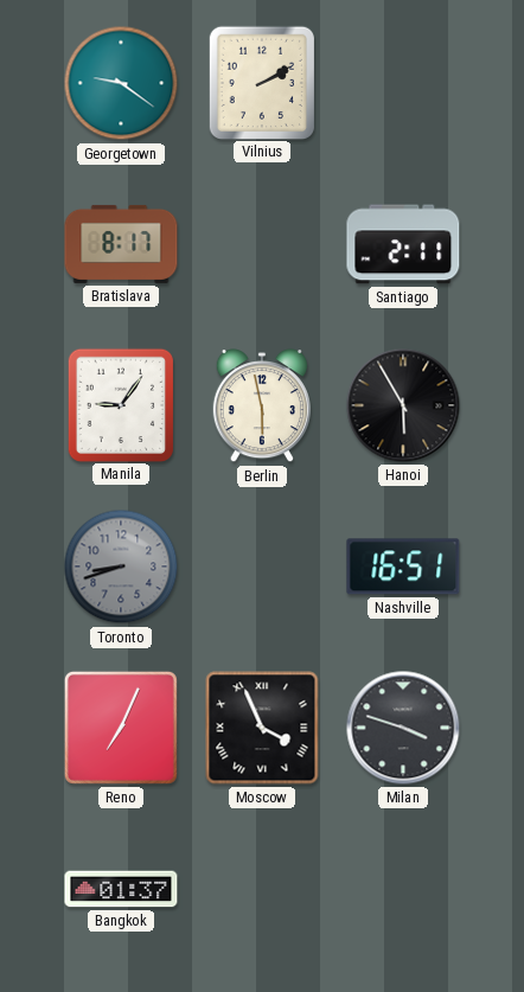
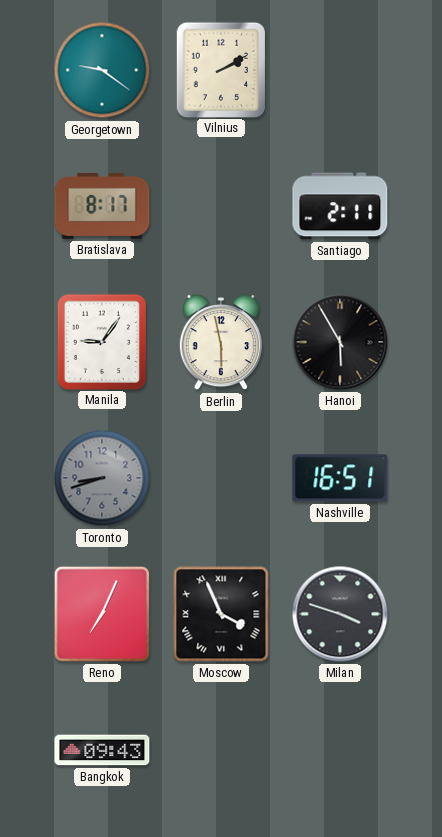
Bangkok: 01:37 -> 09:43
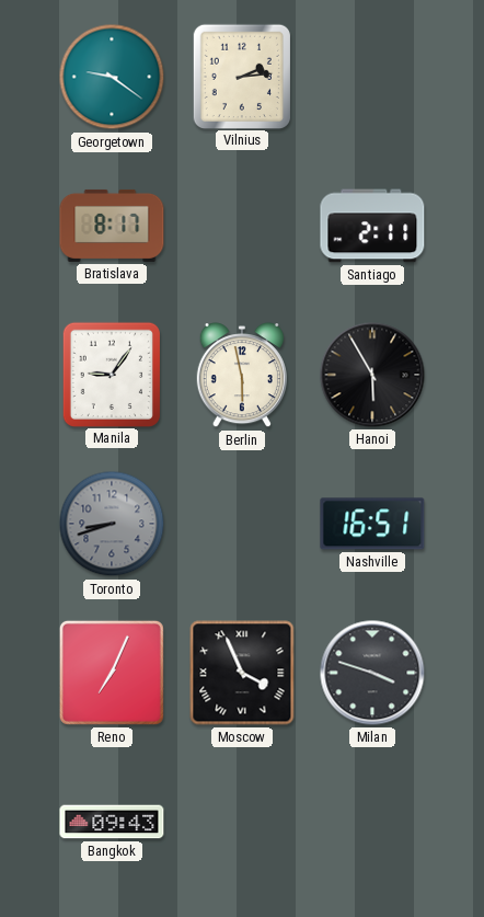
Vilnius: 2:10 -> 2:14
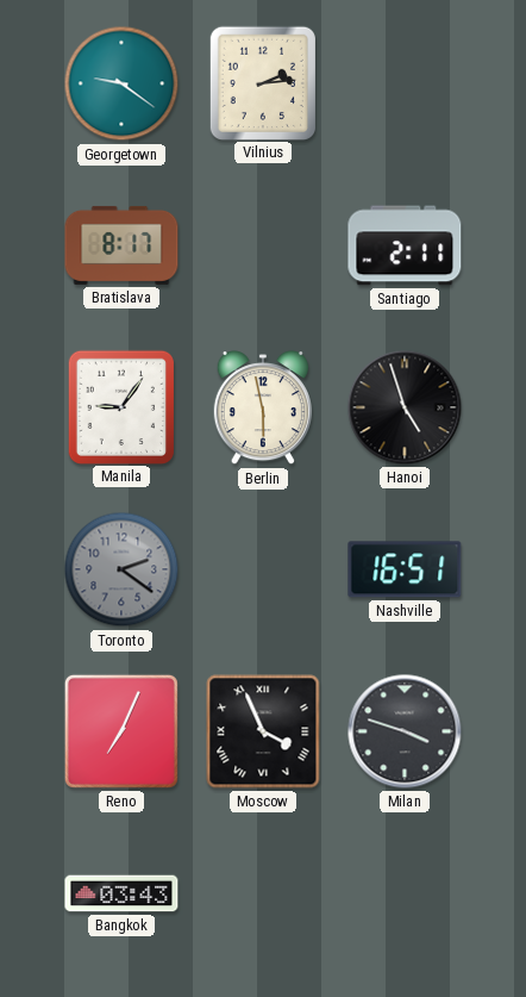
Hanoi: 5:55 -> 4:57
Toronto: 8:42 -> 2:21
Bangkok: 09:43 -> 03:43
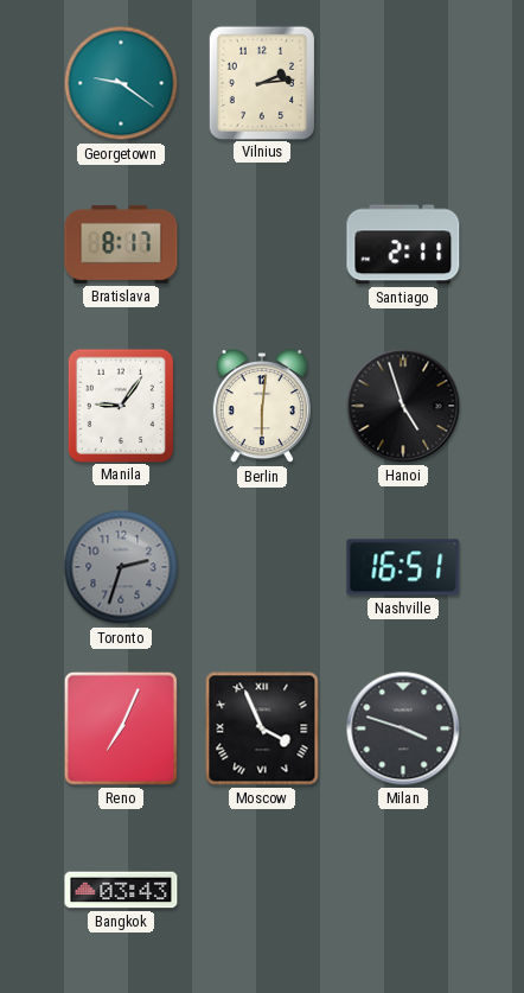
Berlin: 5:58 -> 6:01
Toronto: 2:21 -> 2:33
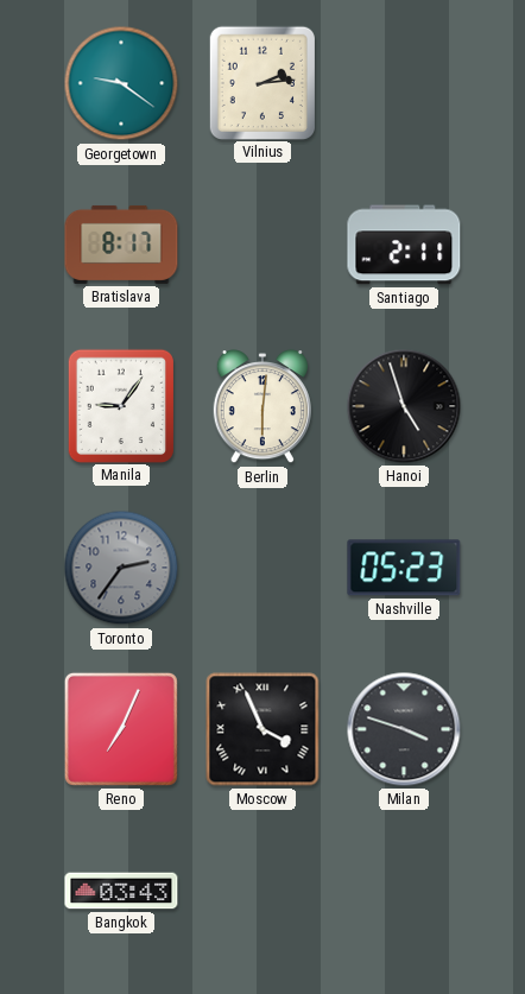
Toronto: 2:33 -> 2:36
Nashville: 16:51 -> 05:23
